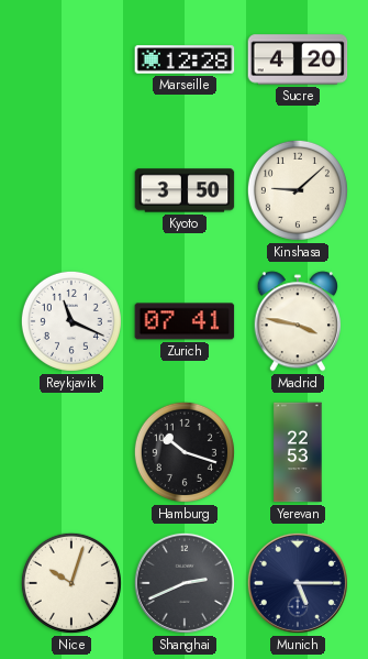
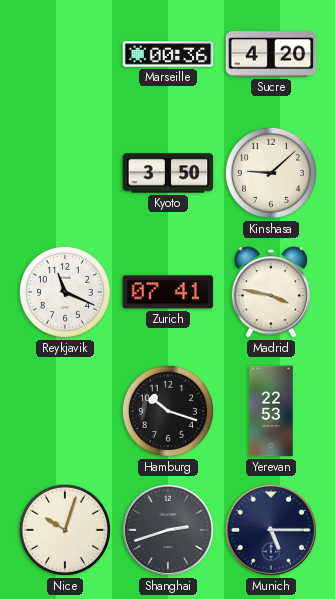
Marseille: 12:28 -> 00:36
Shanghai: 2:41 -> 2:42
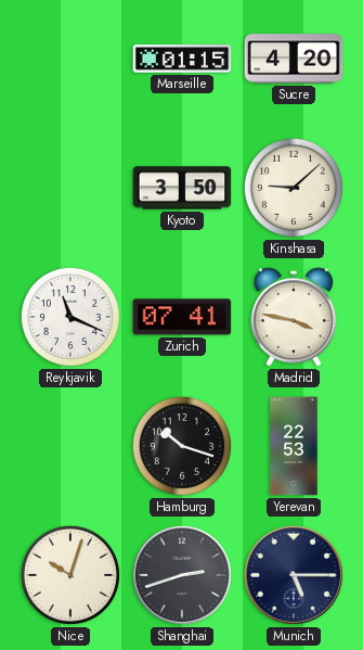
Marseille: 00:36 -> 01:15
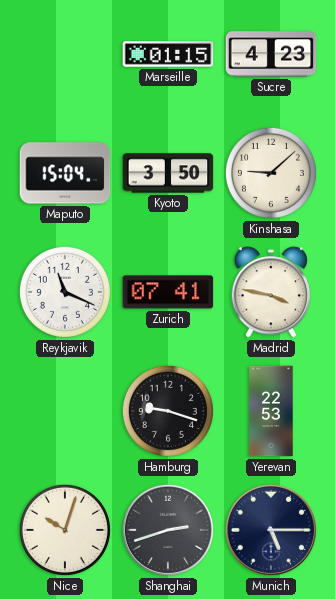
Sucre: 4:20 -> 4:23
Maputo: none -> 15:04
Hamburg: 10:18 -> 9:18
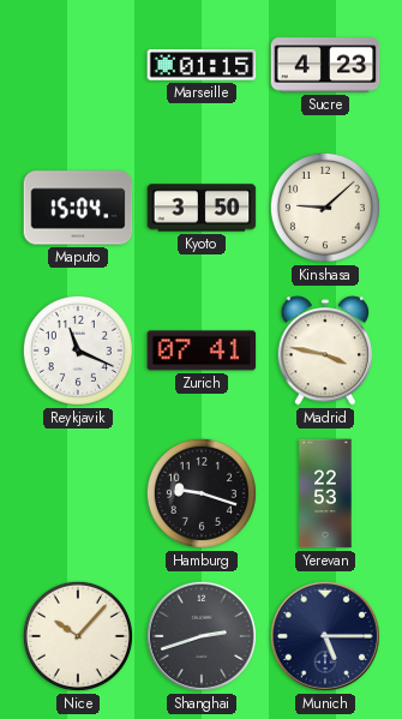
Nice: 10:03 -> 10:07
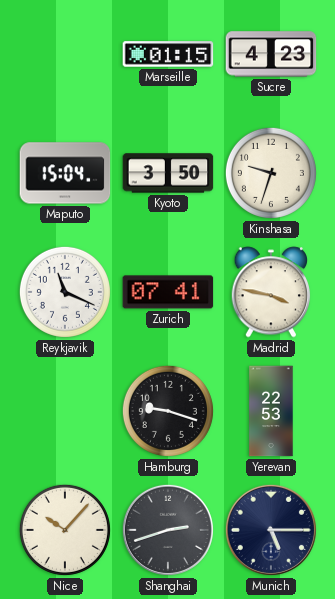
Kinshasa: 9:08 -> 9:33
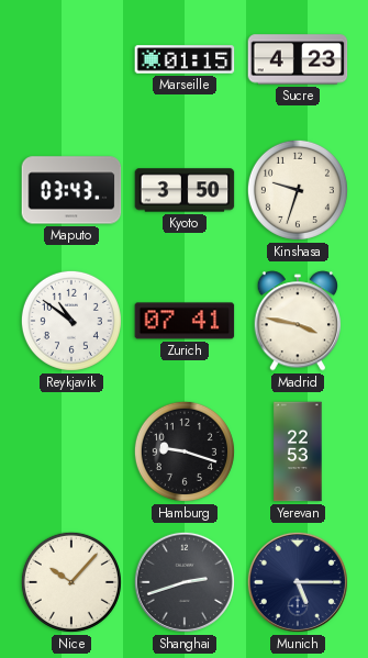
Maputo: 15:04 -> 03:43
Reykjavik: 11:19 -> 10:51
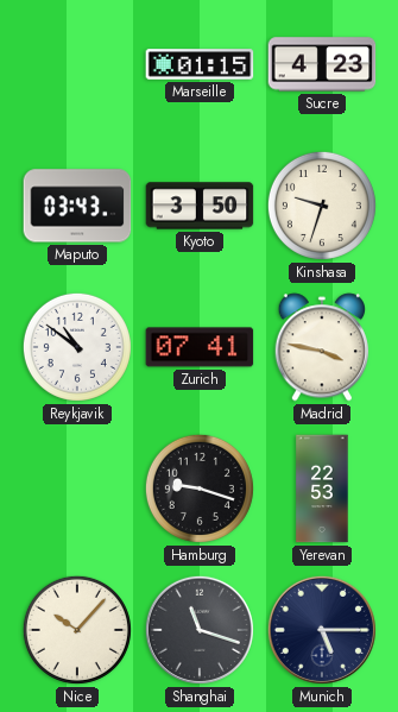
Shanghai: 2:42 -> 11:18
